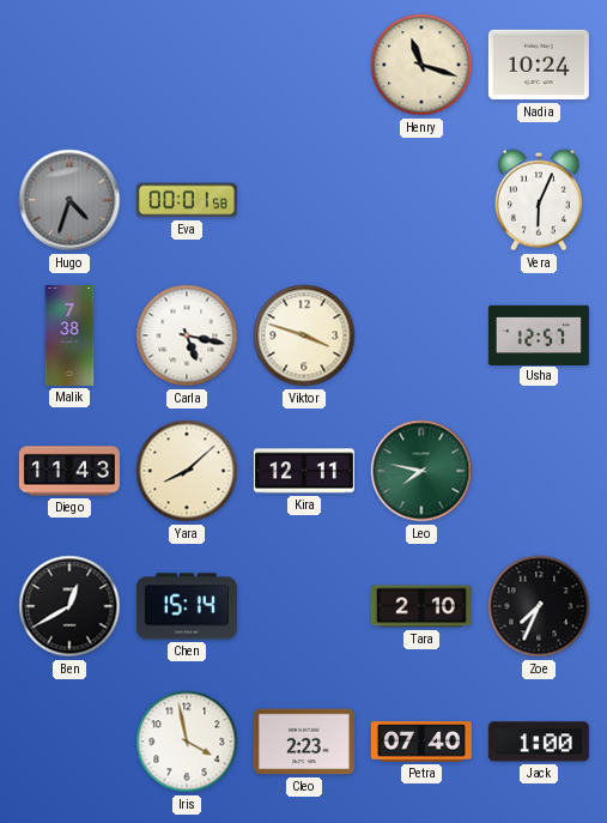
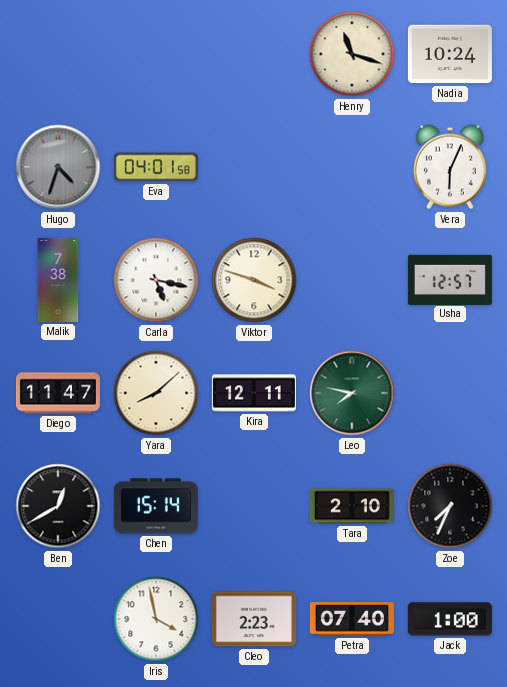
Eva: 00:01 -> 04:01
Diego: 11:43 -> 11:47
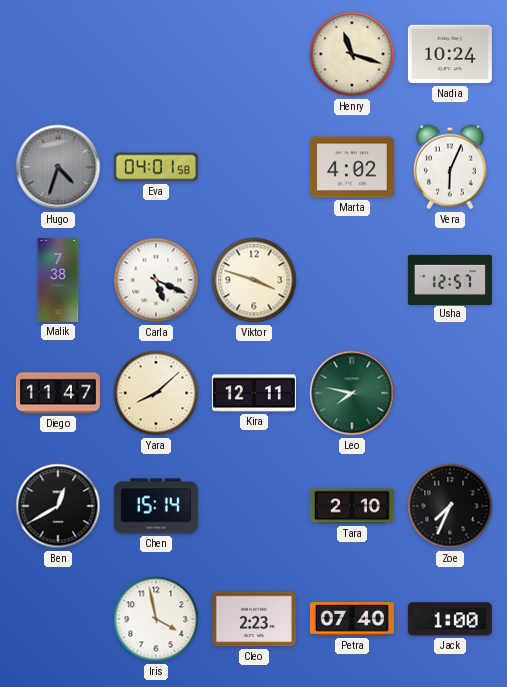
Marta: none -> 4:02
Carla: 5:17 -> 5:19
